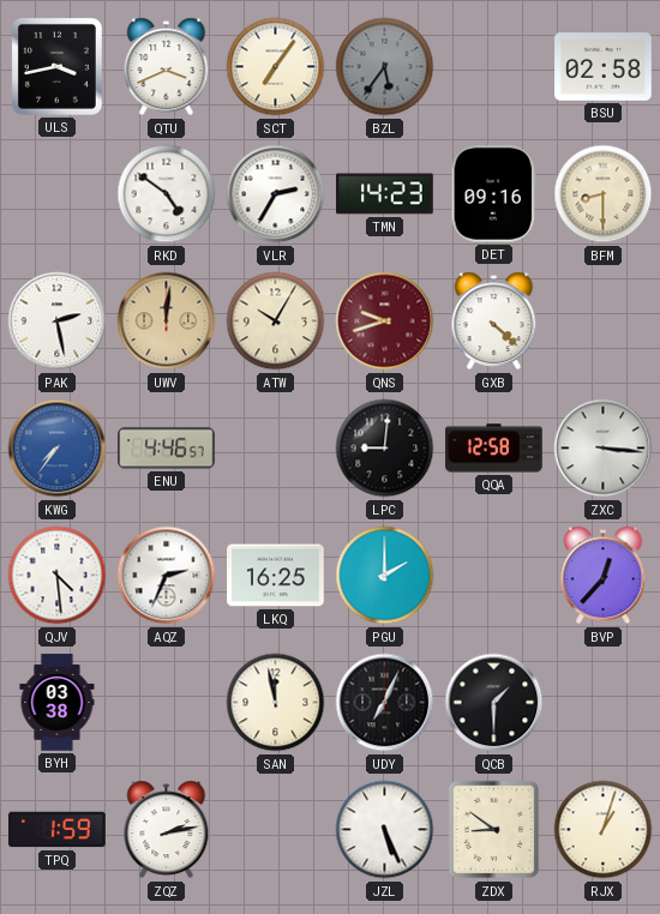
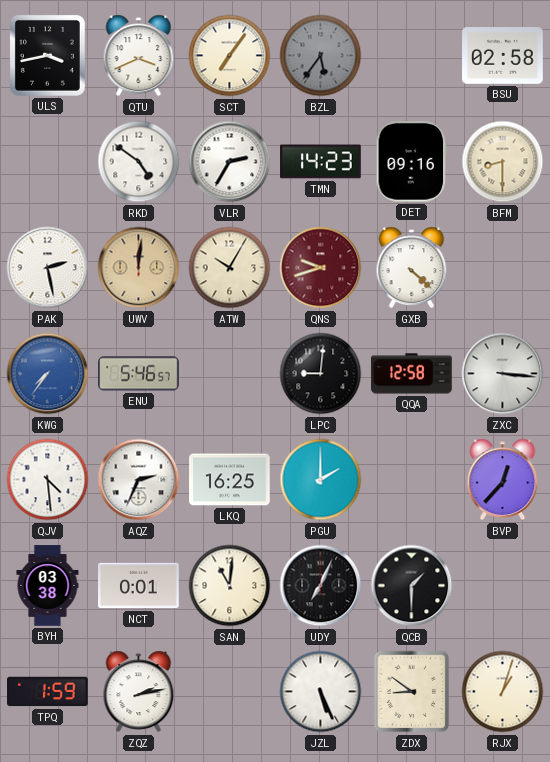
ENU: 4:46 -> 5:46
NCT: none -> 0:01
SAN: 11:58 -> 11:01
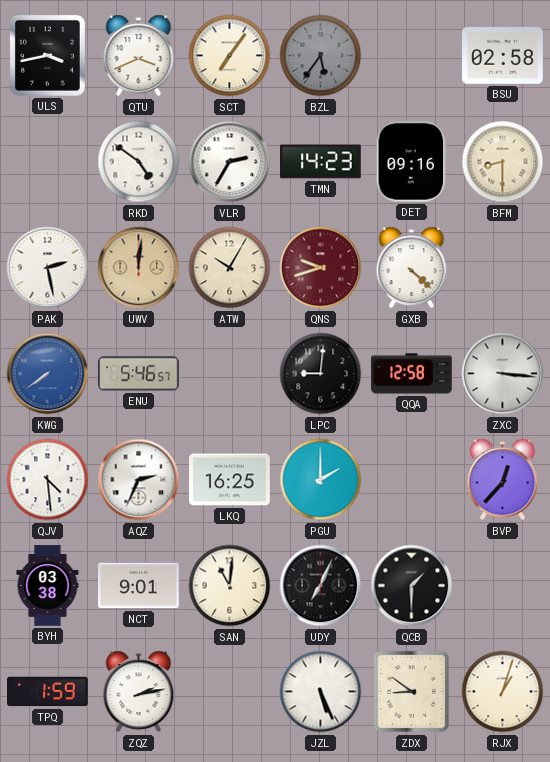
KWG: 7:36 -> 7:39
NCT: 0:01 -> 9:01
